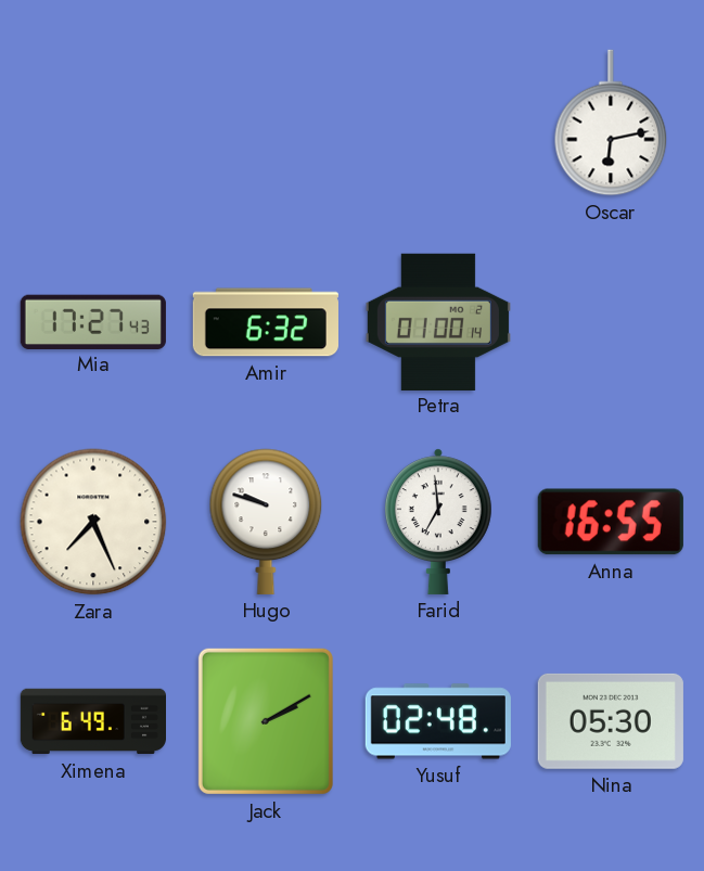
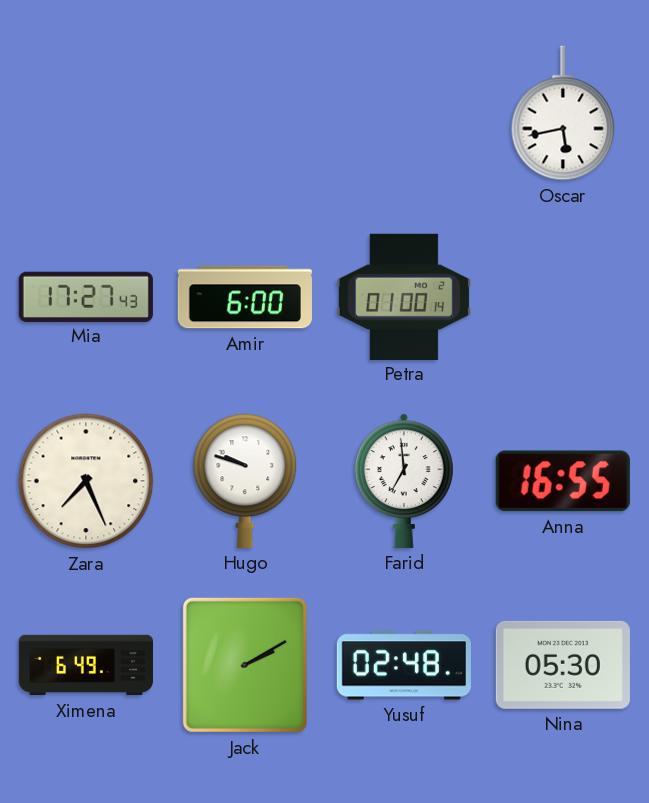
Oscar: 6:13 -> 5:43
Amir: 6:32 -> 6:00
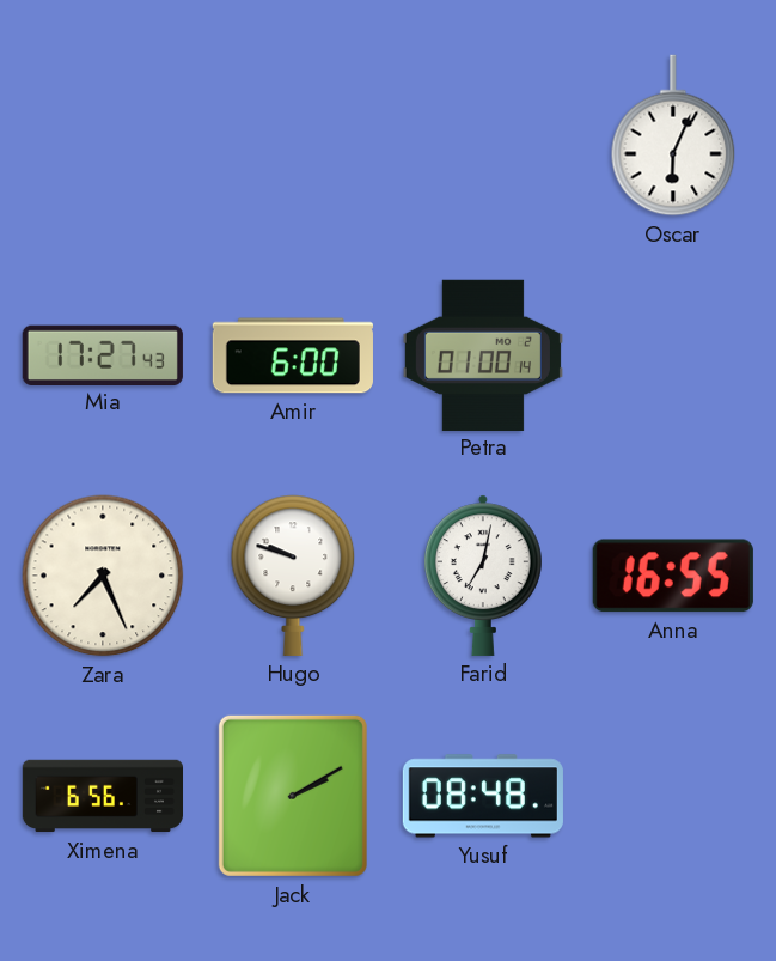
Oscar: 5:43 -> 6:04
Farid: 6:59 -> 7:02
Ximena: 6:49 -> 6:56
Yusuf: 02:48 -> 08:48
Nina: 05:30 -> none
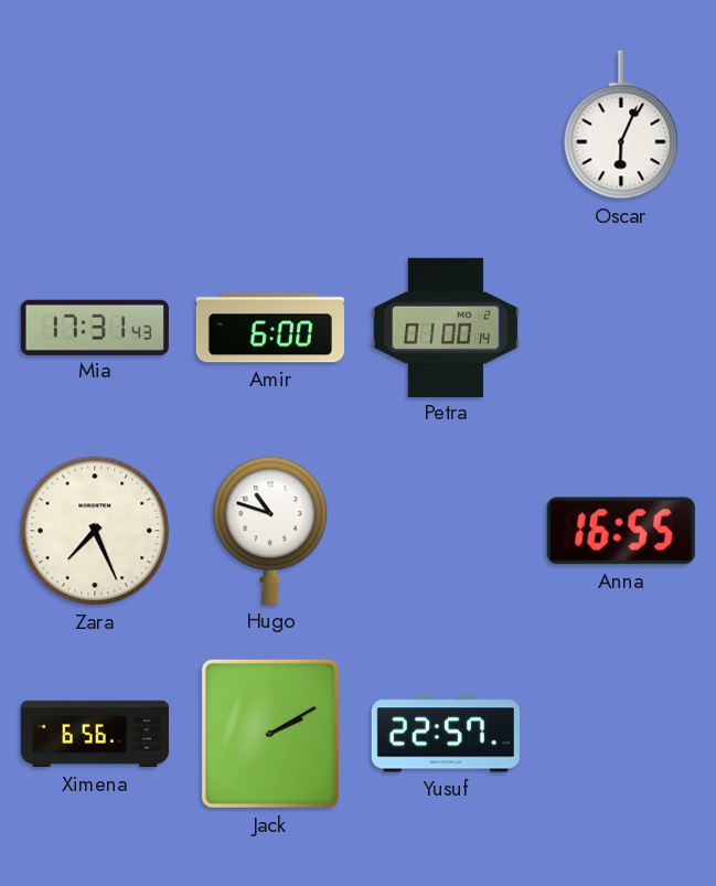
Mia: 17:27 -> 17:31
Hugo: 9:48 -> 10:48
Farid: 7:02 -> none
Yusuf: 08:48 -> 22:57
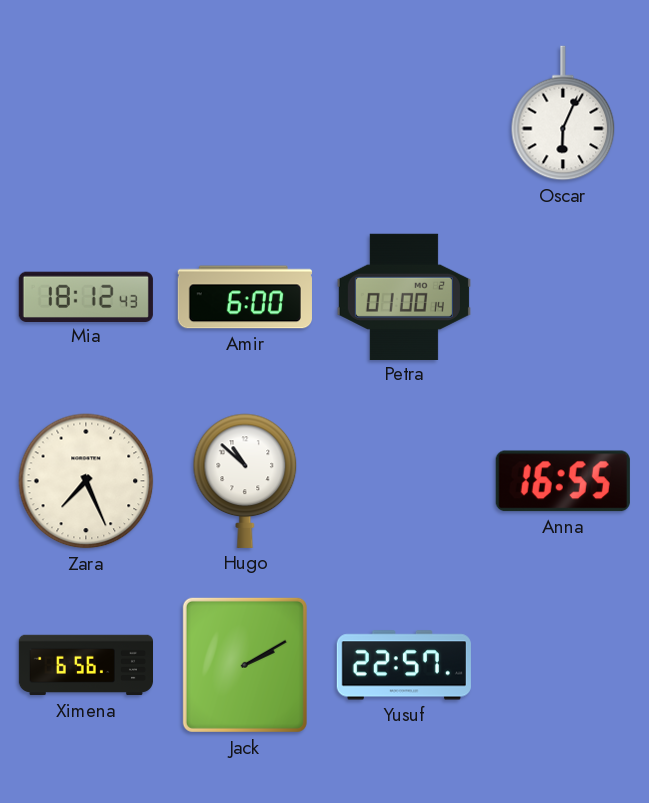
Mia: 17:31 -> 18:12
Hugo: 10:48 -> 10:52
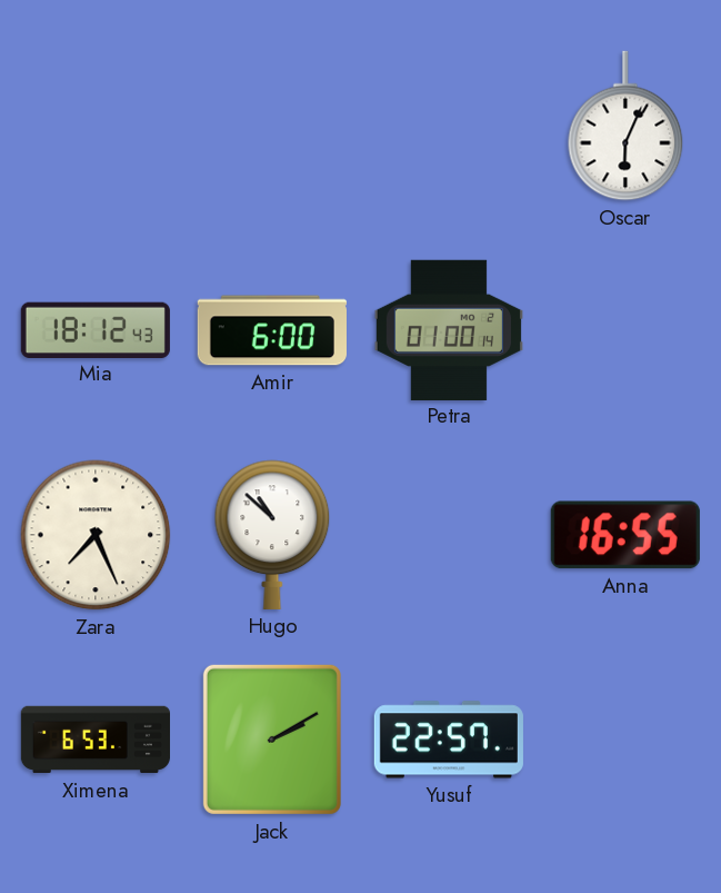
Ximena: 6:56 -> 6:53
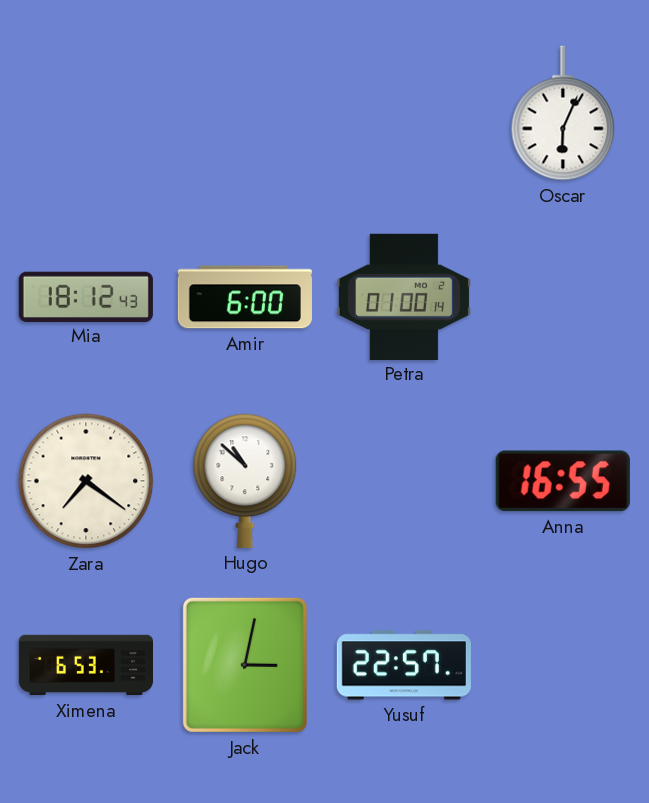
Zara: 7:26 -> 7:21
Jack: 2:10 -> 3:02
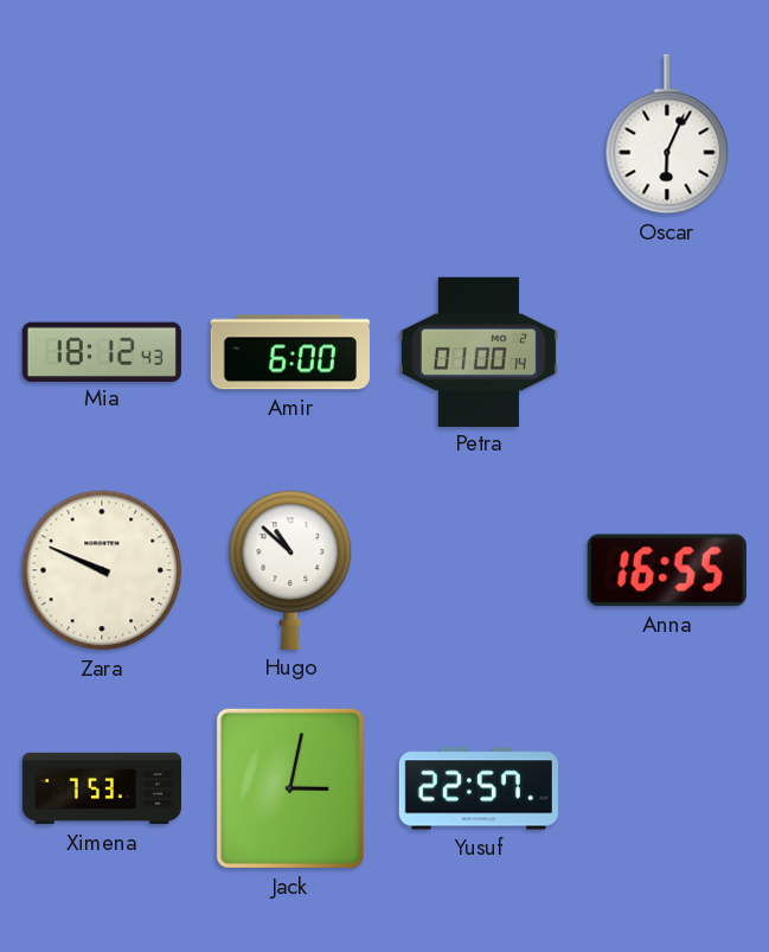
Zara: 7:21 -> 9:49
Ximena: 6:53 -> 7:53
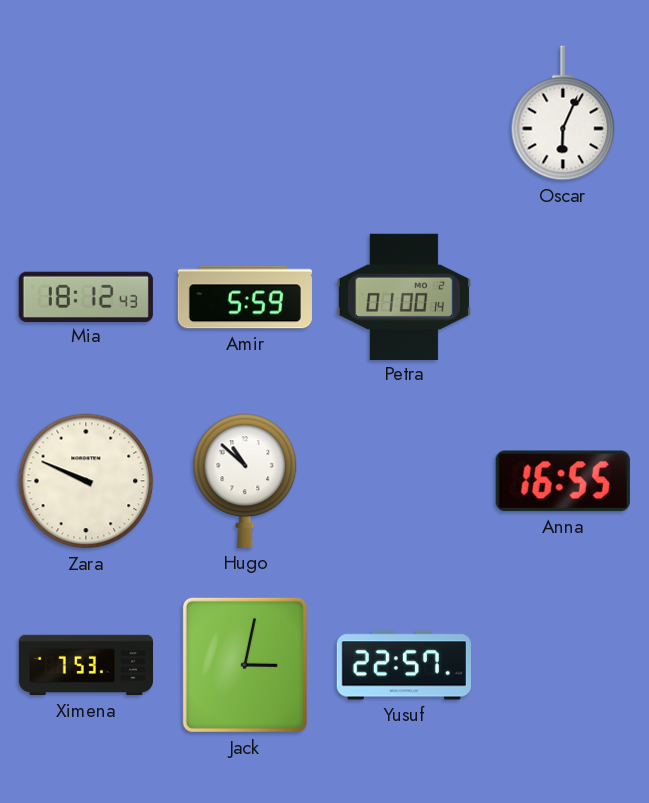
Amir: 6:00 -> 5:59
